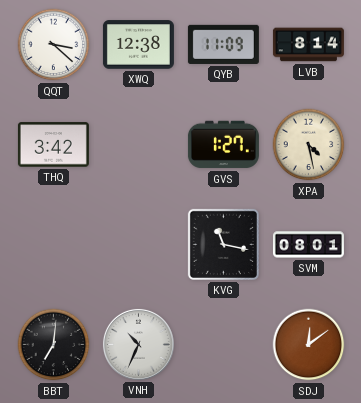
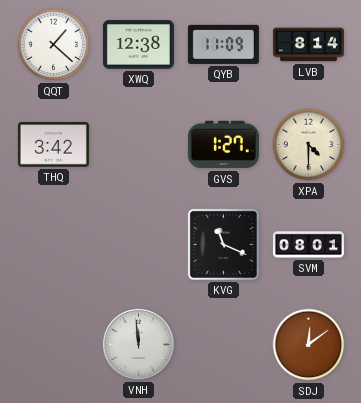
QQT: 3:22 -> 1:22
XPA: 4:28 -> 4:30
KVG: 11:17 -> 11:19
BBT: 7:01 -> none
VNH: 10:34 -> 11:59
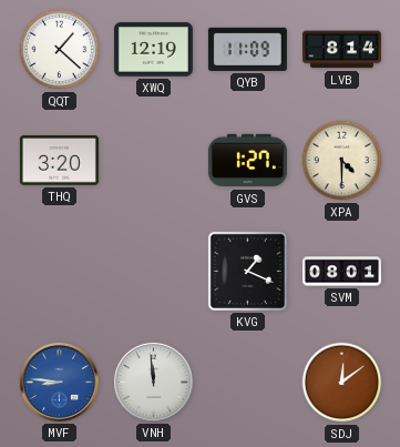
XWQ: 12:38 -> 12:19
THQ: 3:42 -> 3:20
KVG: 11:19 -> 1:19
MVF: none -> 8:46
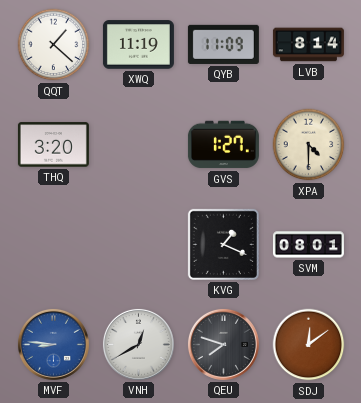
XWQ: 12:19 -> 11:19
VNH: 11:59 -> 12:40
QEU: none -> 7:48
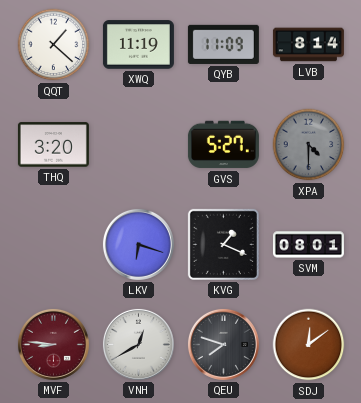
GVS: 1:27 -> 5:27
XPA dial: cream -> grey
LKV: none -> 6:18
MVF dial: blue -> burgundy
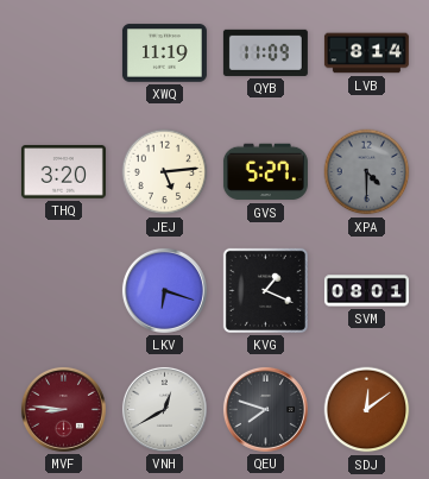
QQT: 1:22 -> none
JEJ: none -> 5:14
